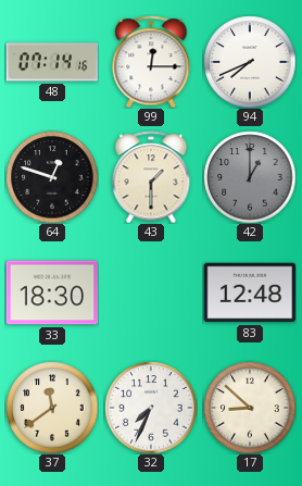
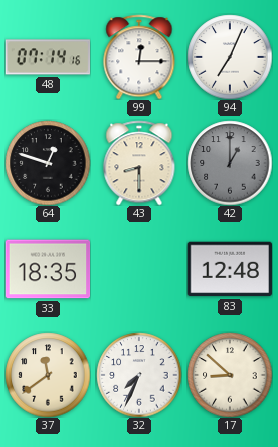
94: 7:41 -> 7:04
43: 1:30 -> 8:30
33: 18:30 -> 18:35
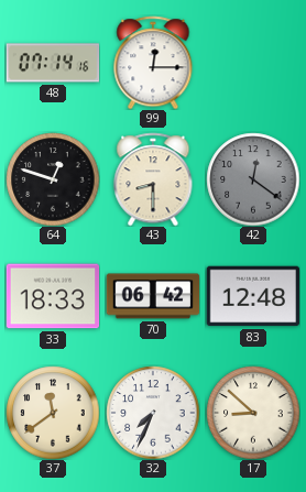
94: 7:04 -> none
42: 1:00 -> 12:21
33: 18:35 -> 18:33
70: none -> 06:42
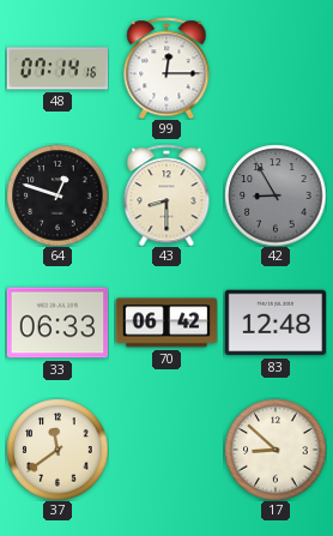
42: 12:21 -> 8:55
33: 18:33 -> 06:33
32: 7:34 -> none
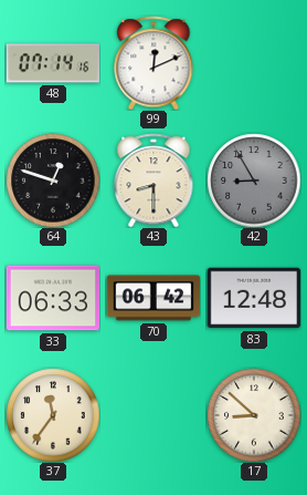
99: 12:15 -> 12:11
37: 11:39 -> 11:36
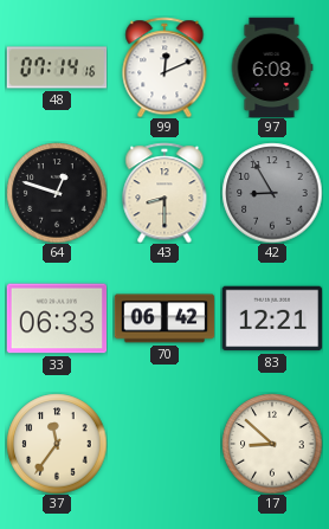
97: none -> 6:08
83: 12:48 -> 12:21
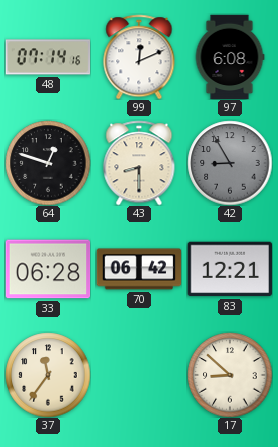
33: 06:33 -> 06:28
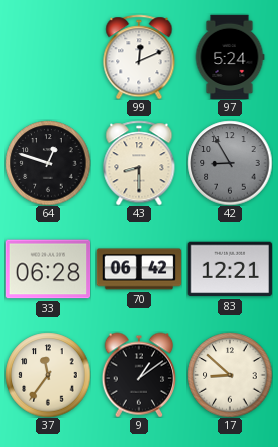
48: 07:14 -> none
97: 6:08 -> 5:24
9: none -> 1:09
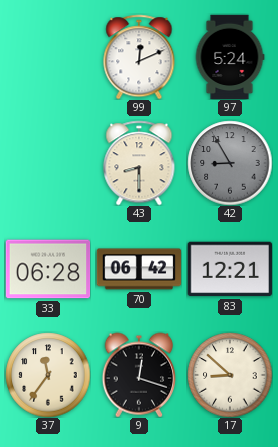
64: 12:48 -> none
9: 1:09 -> 12:18
